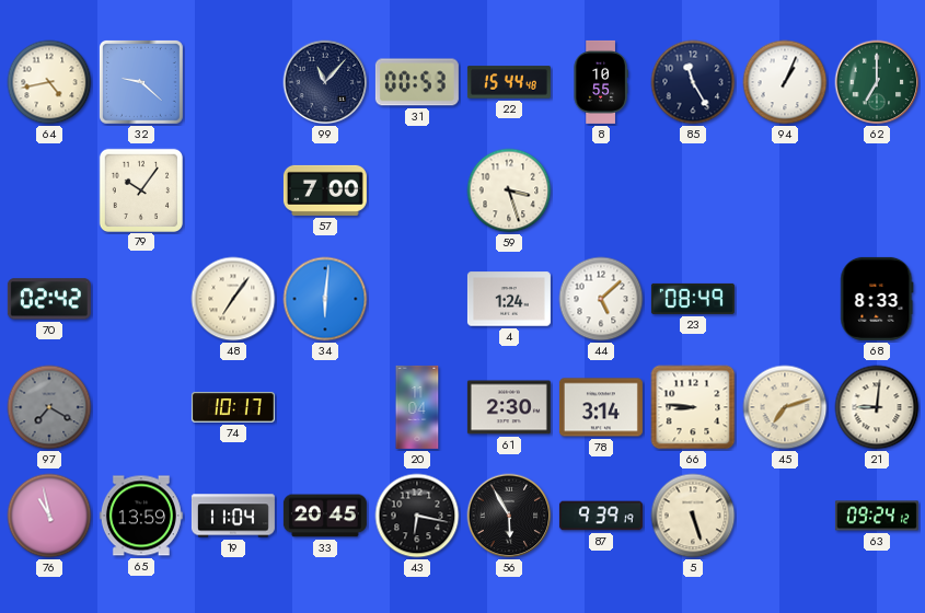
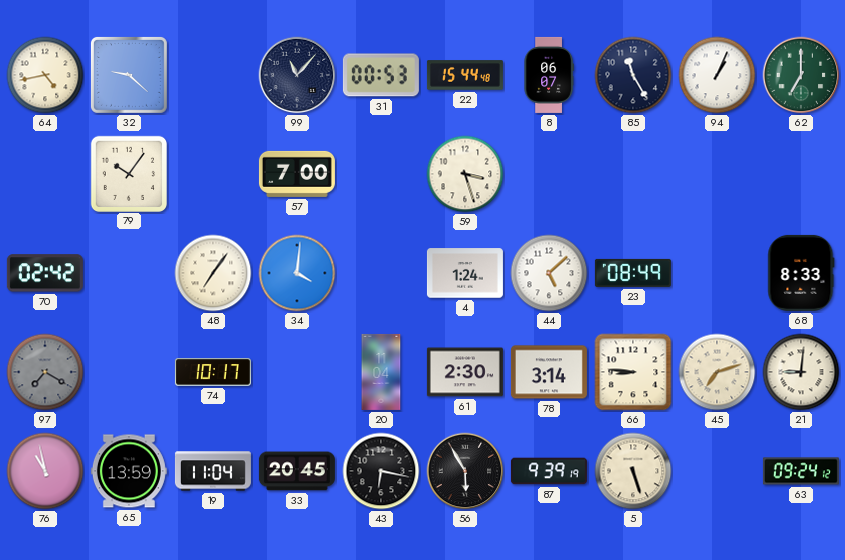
8: 10:55 -> 06:07
34: 6:01 -> 4:01
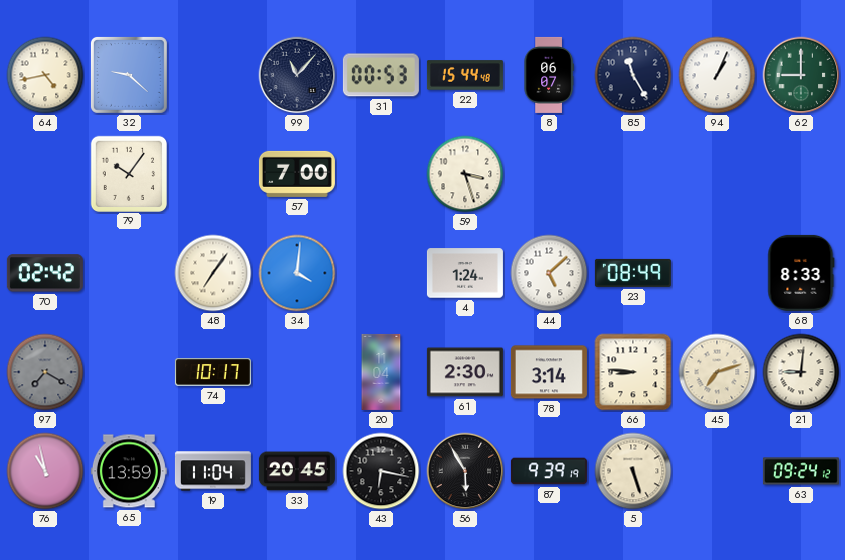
62: 7:00 -> 9:00
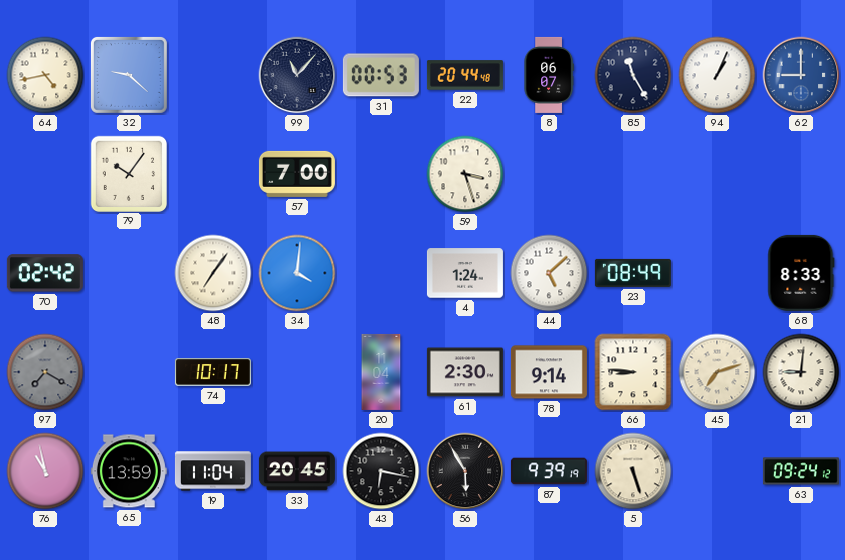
22: 15:44 -> 20:44
62 dial: green -> blue
78: 3:14 -> 9:14
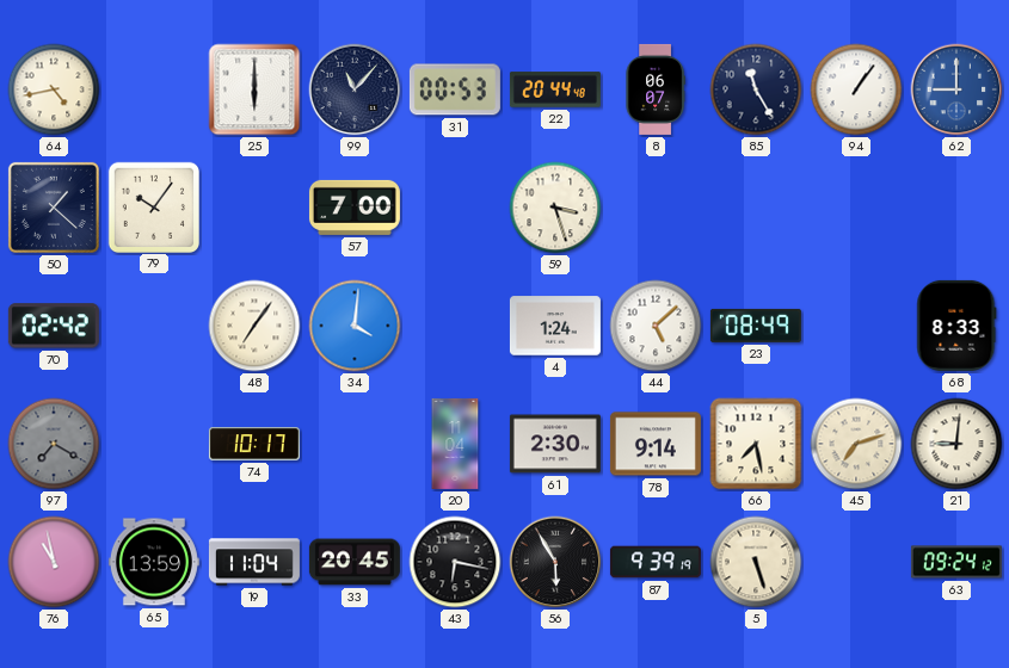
32: 9:22 -> none
25: none -> 6:00
94: 1:04 -> 1:06
50: none -> 1:22
66: 8:46 -> 7:28
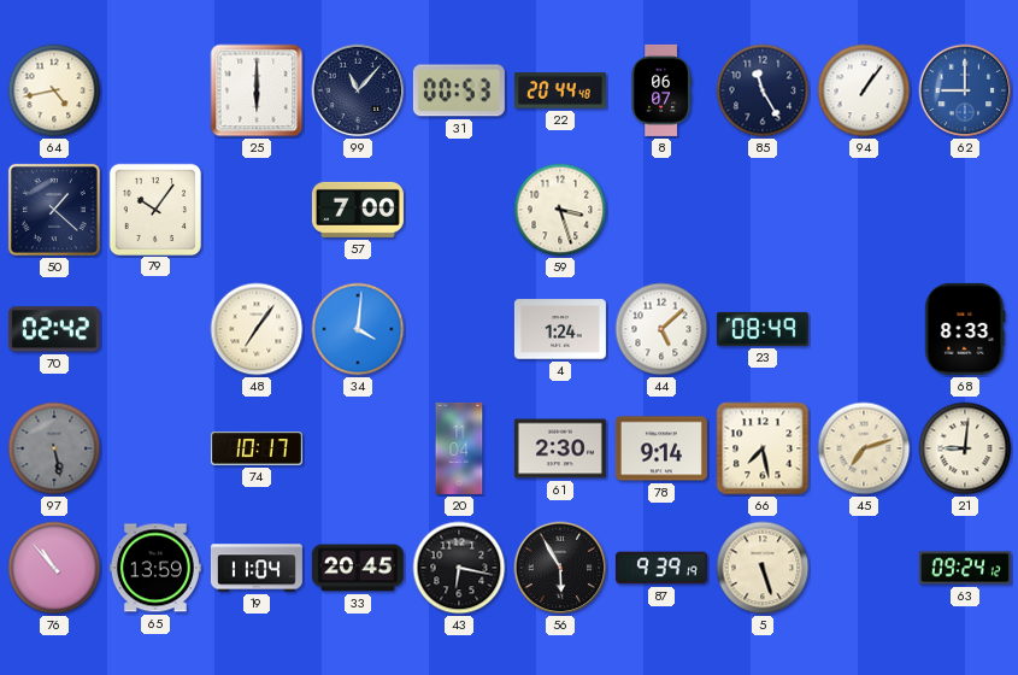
97: 7:20 -> 5:28
76: 10:58 -> 10:53
